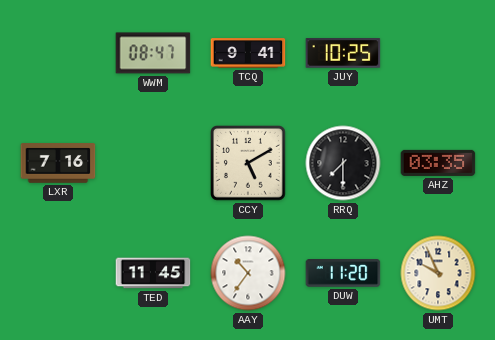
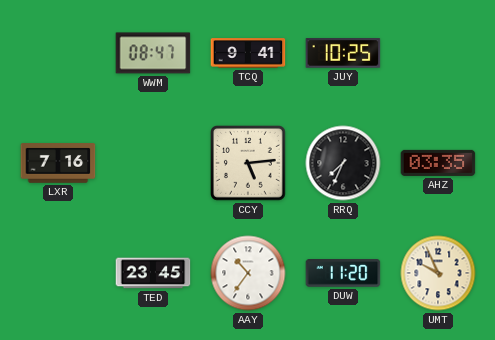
CCY: 5:10 -> 5:14
RRQ: 7:30 -> 7:34
TED: 11:45 -> 23:45
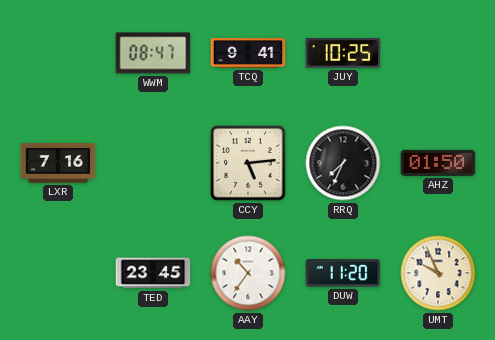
AHZ: 03:35 -> 01:50
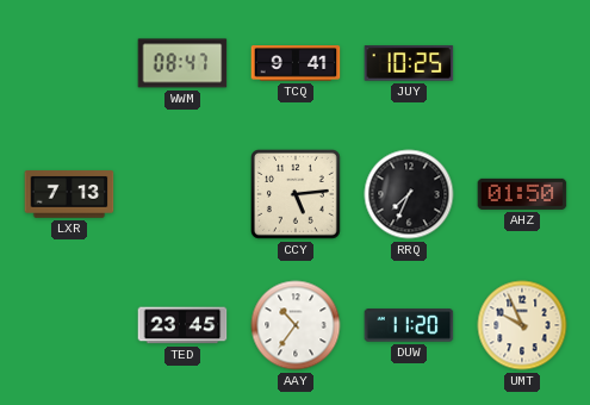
LXR: 7:16 -> 7:13
